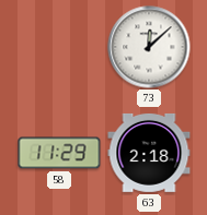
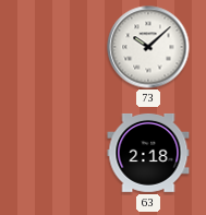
73: 12:08 -> 10:08
58: 11:29 -> none
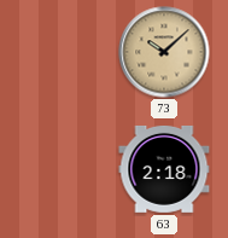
73 dial: white -> champagne
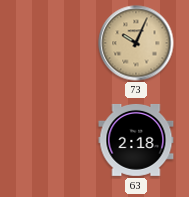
73: 10:08 -> 10:04
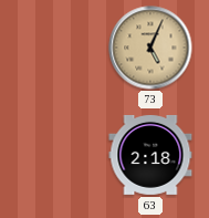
73: 10:04 -> 5:04
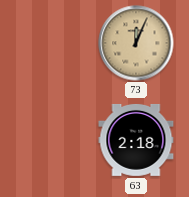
73: 5:04 -> 12:04
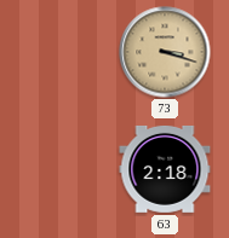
73: 12:04 -> 3:18
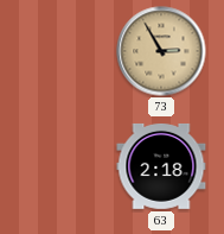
73: 3:18 -> 2:55
